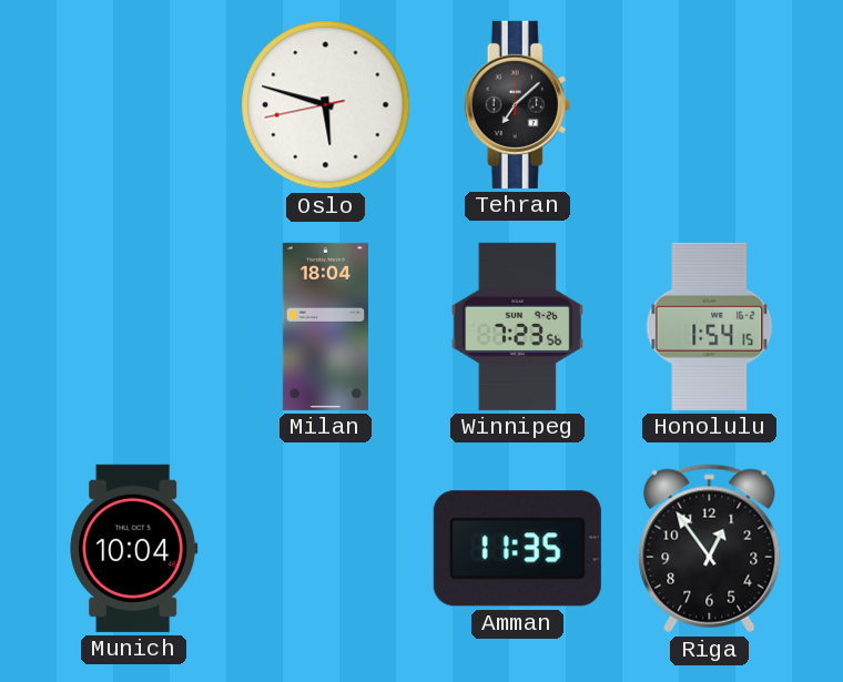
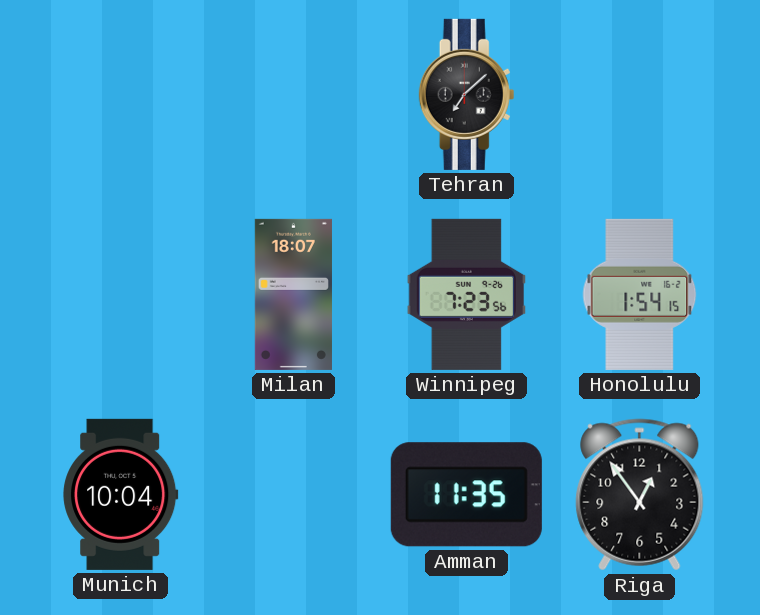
Oslo: 5:47 -> none
Milan: 18:04 -> 18:07
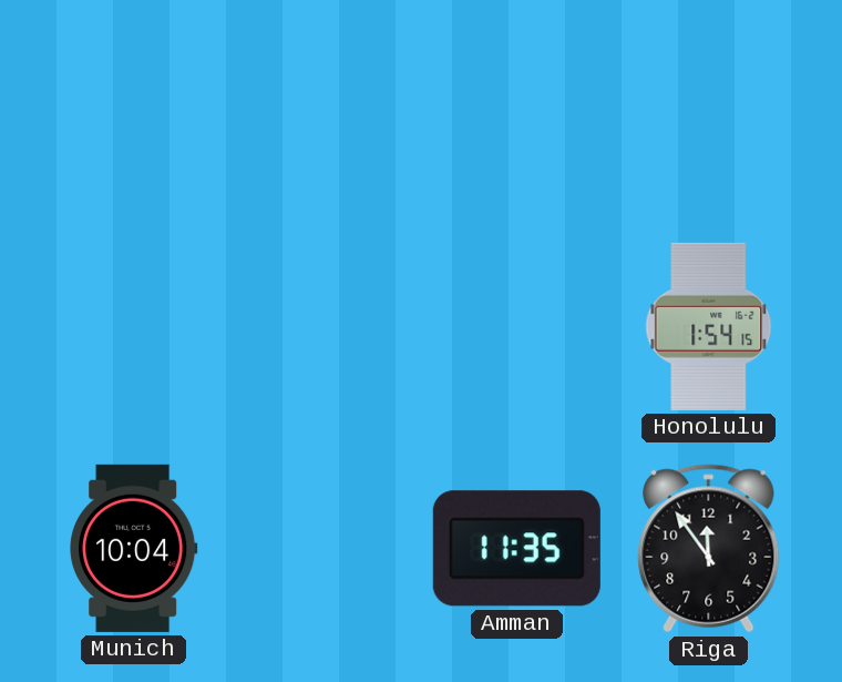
Tehran: 7:08 -> none
Milan: 18:07 -> none
Winnipeg: 7:23 -> none
Riga: 12:54 -> 11:54
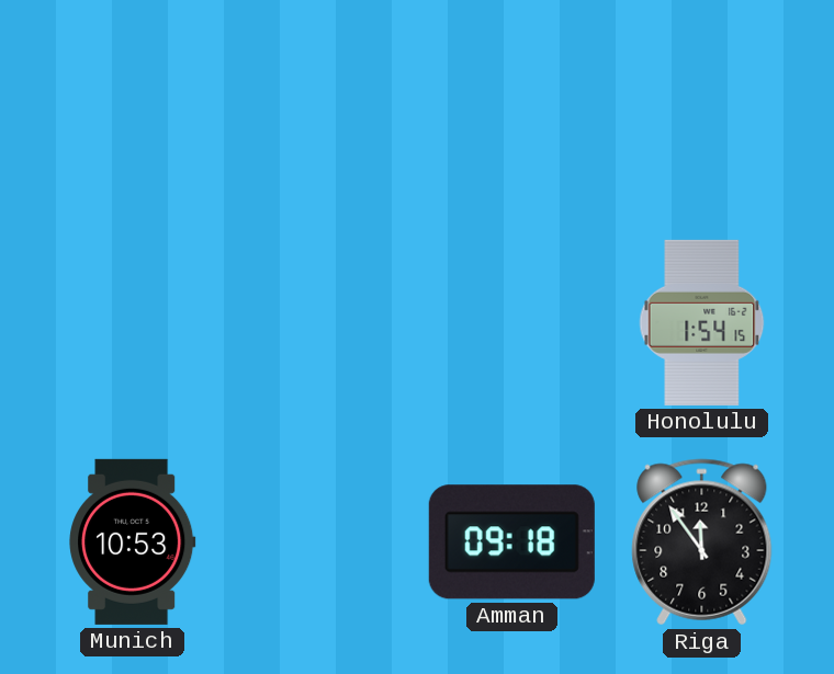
Munich: 10:04 -> 10:53
Amman: 11:35 -> 09:18
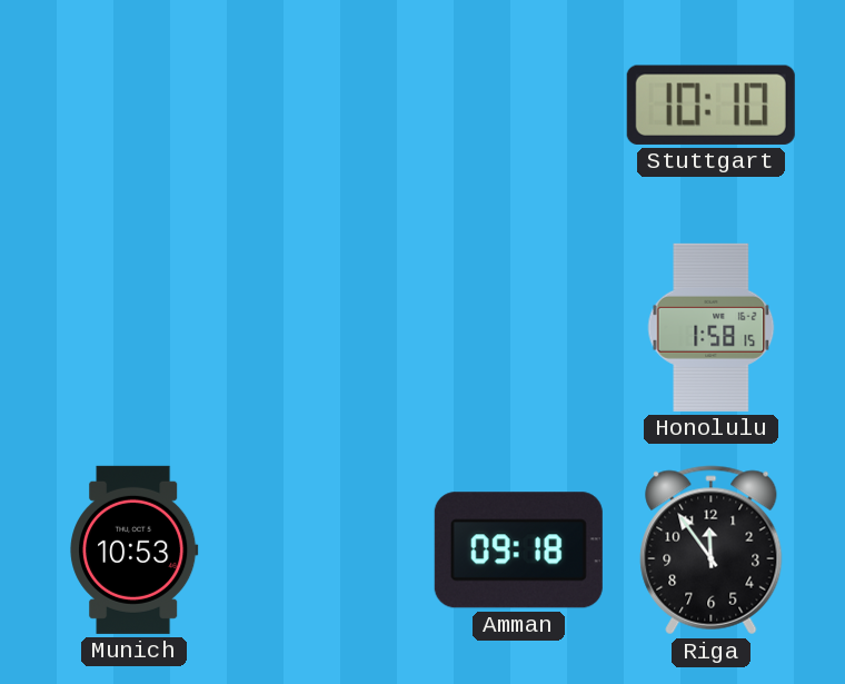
Stuttgart: none -> 10:10
Honolulu: 1:54 -> 1:58
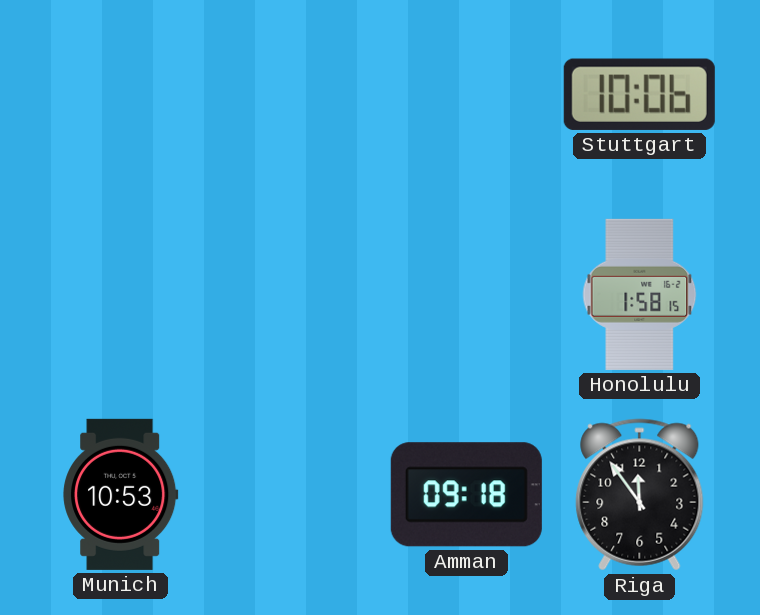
Stuttgart: 10:10 -> 10:06
